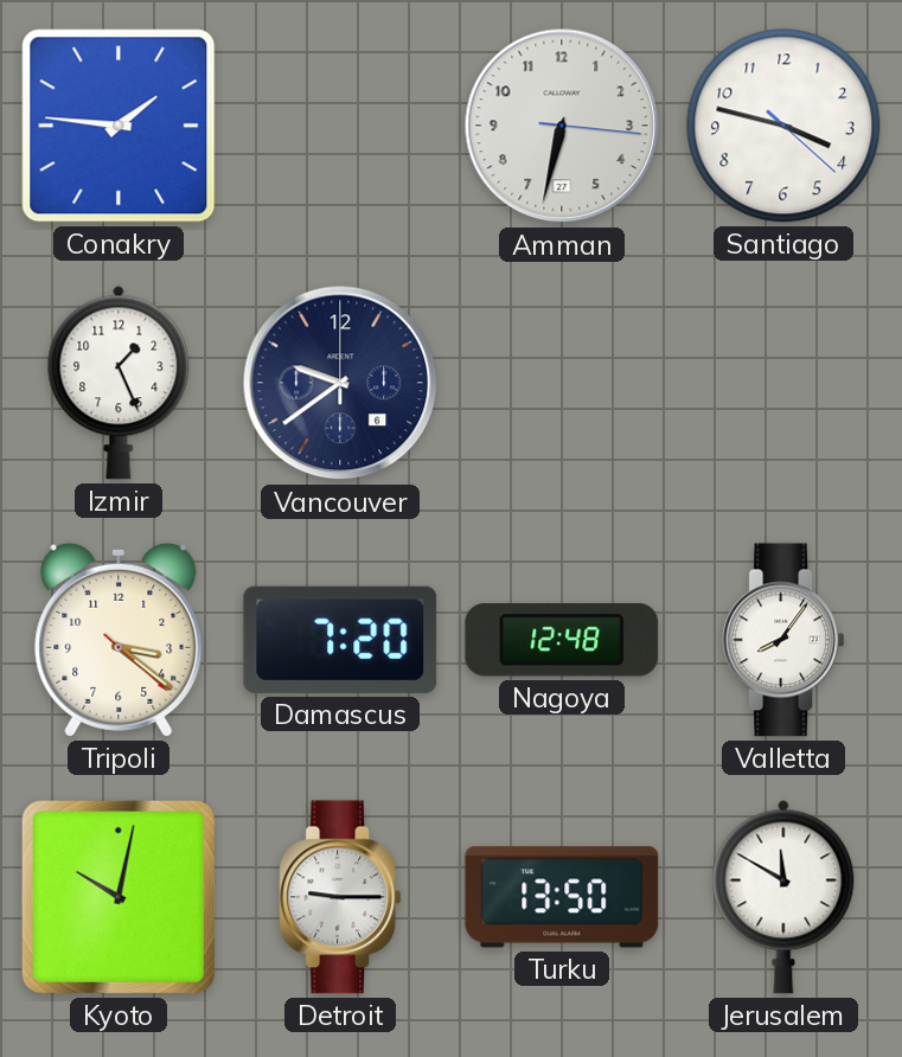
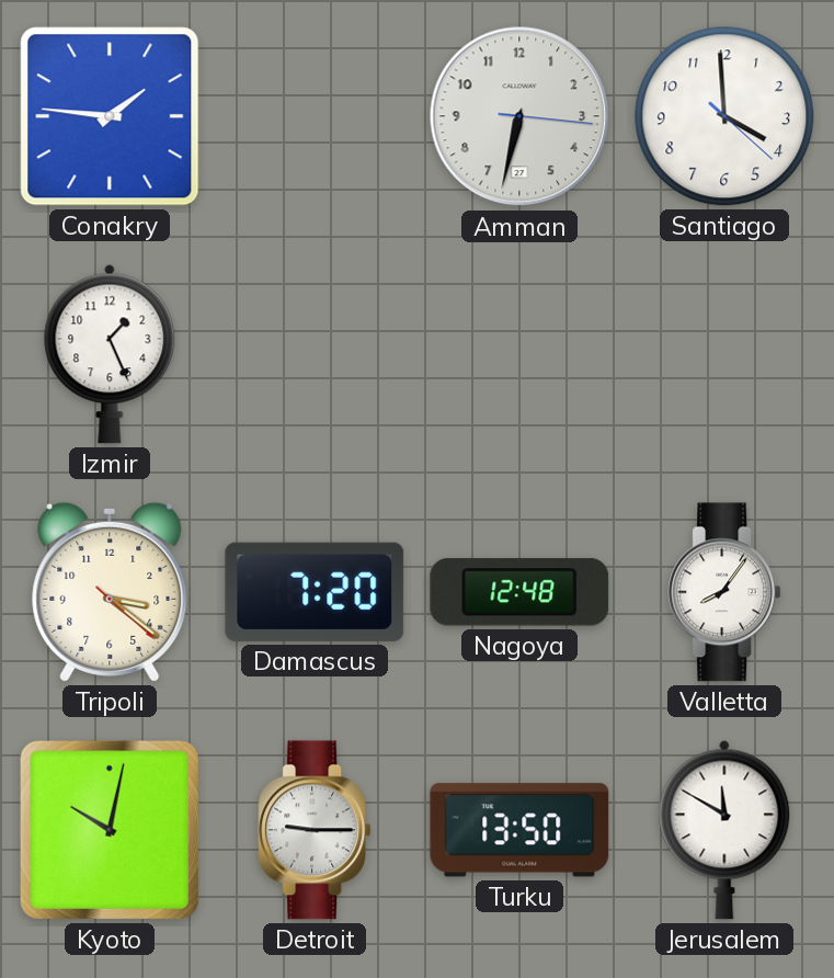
Santiago: 3:47 -> 3:59
Vancouver: 9:39 -> none
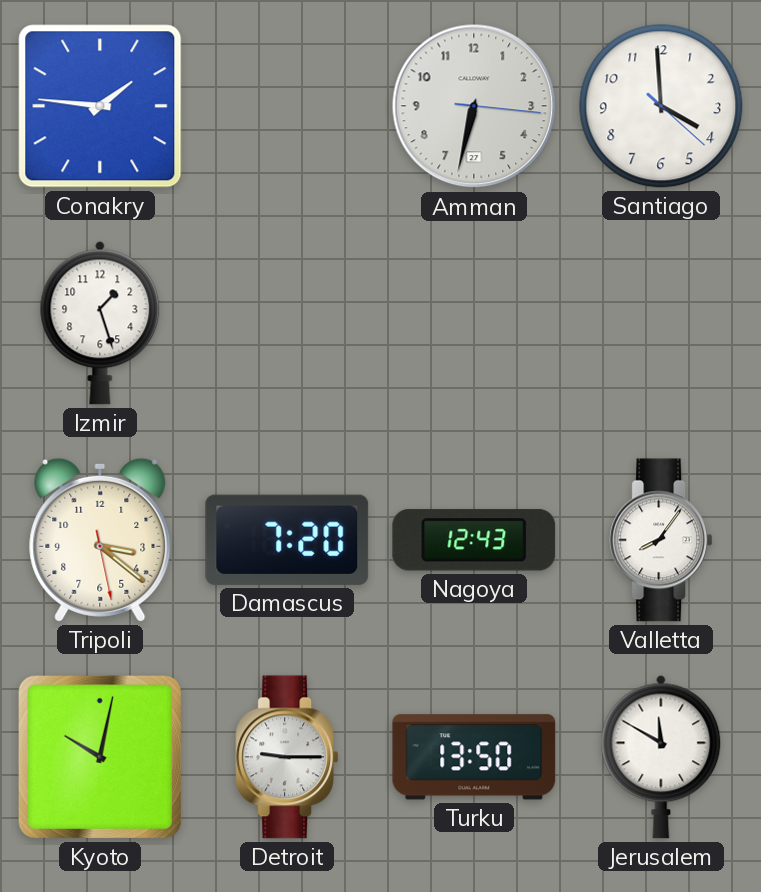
Izmir: 1:26 -> 1:27
Tripoli: 3:21:22 -> 3:21:28
Nagoya: 12:48 -> 12:43
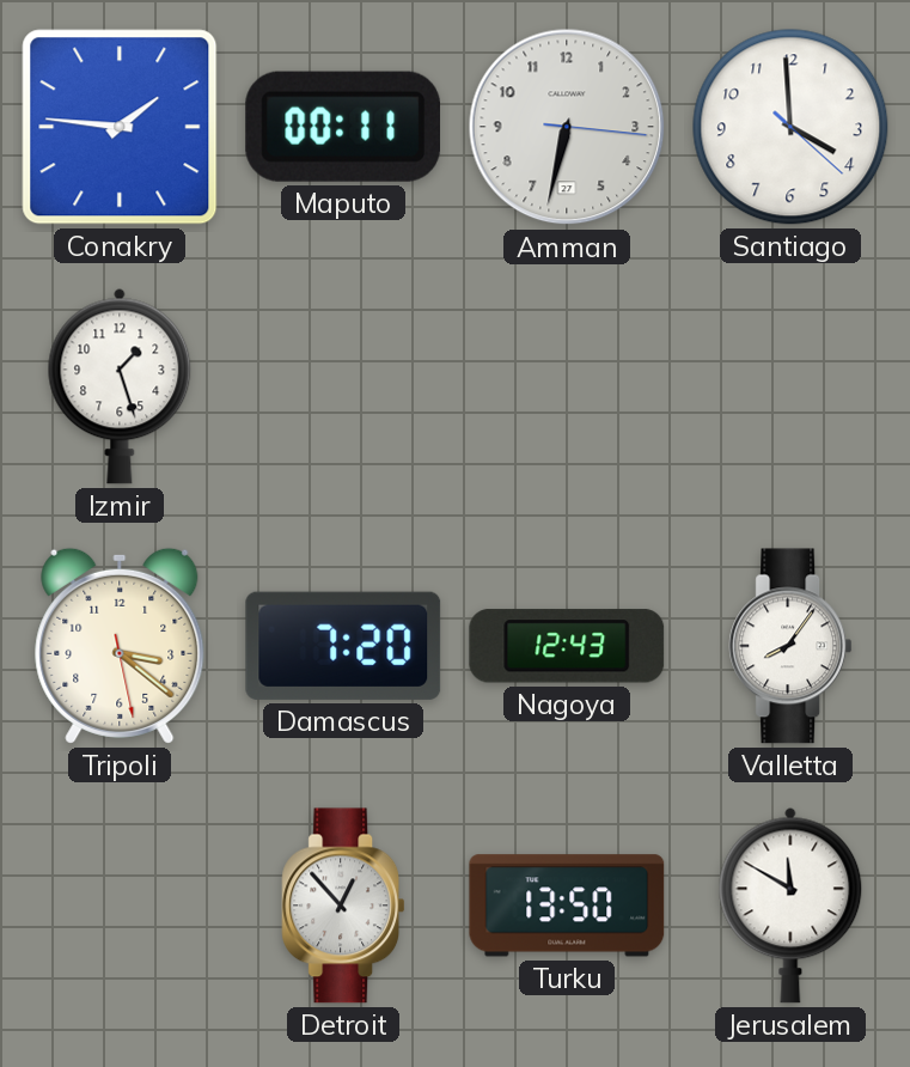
Maputo: none -> 00:11
Kyoto: 10:02 -> none
Detroit: 9:15 -> 12:53
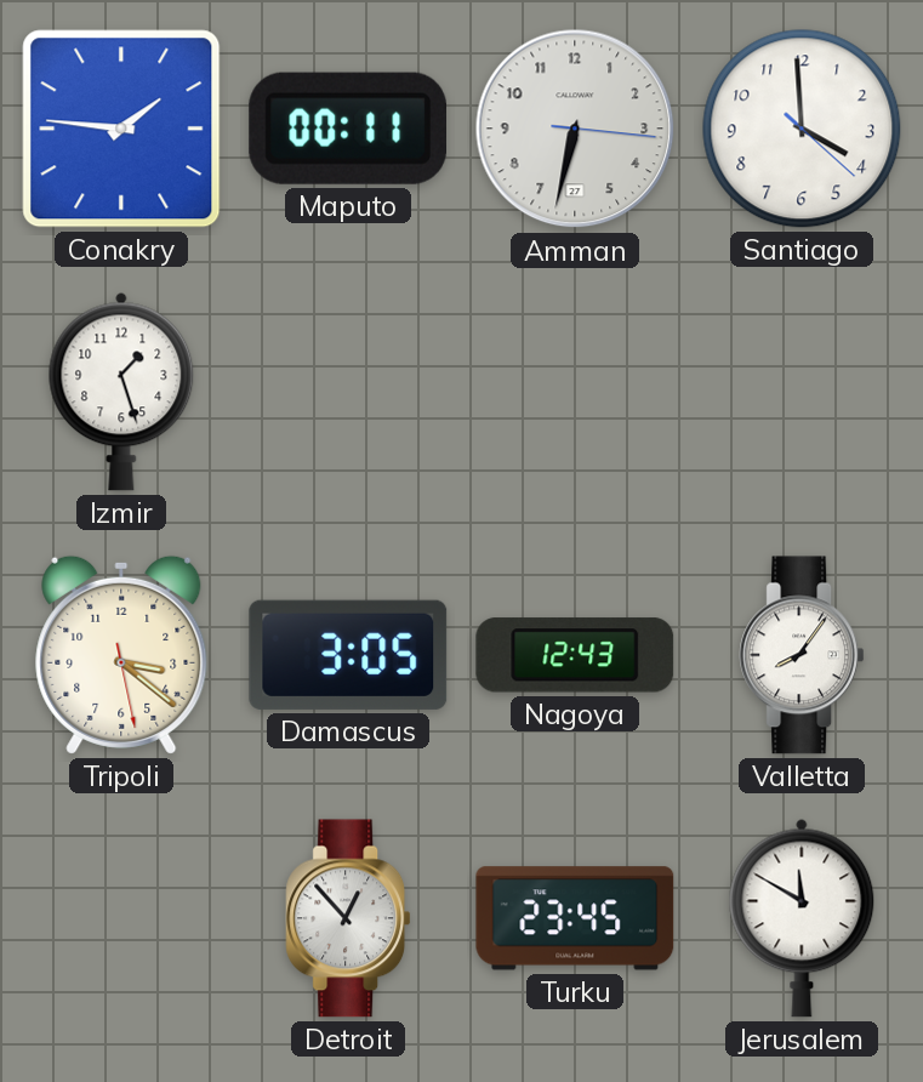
Damascus: 7:20 -> 3:05
Turku: 13:50 -> 23:45
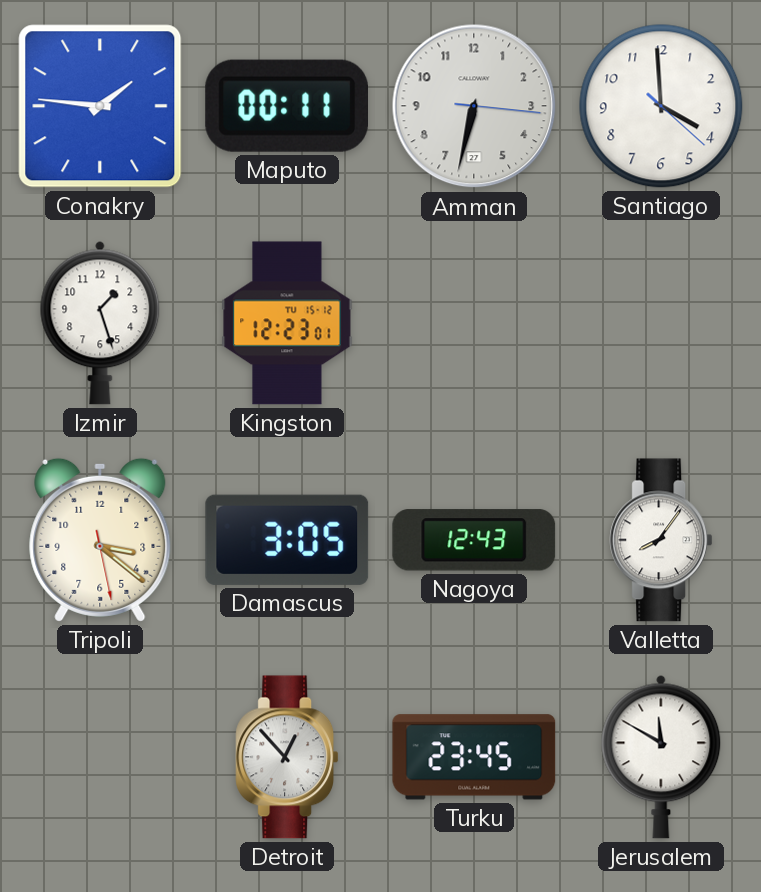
Kingston: none -> 12:23
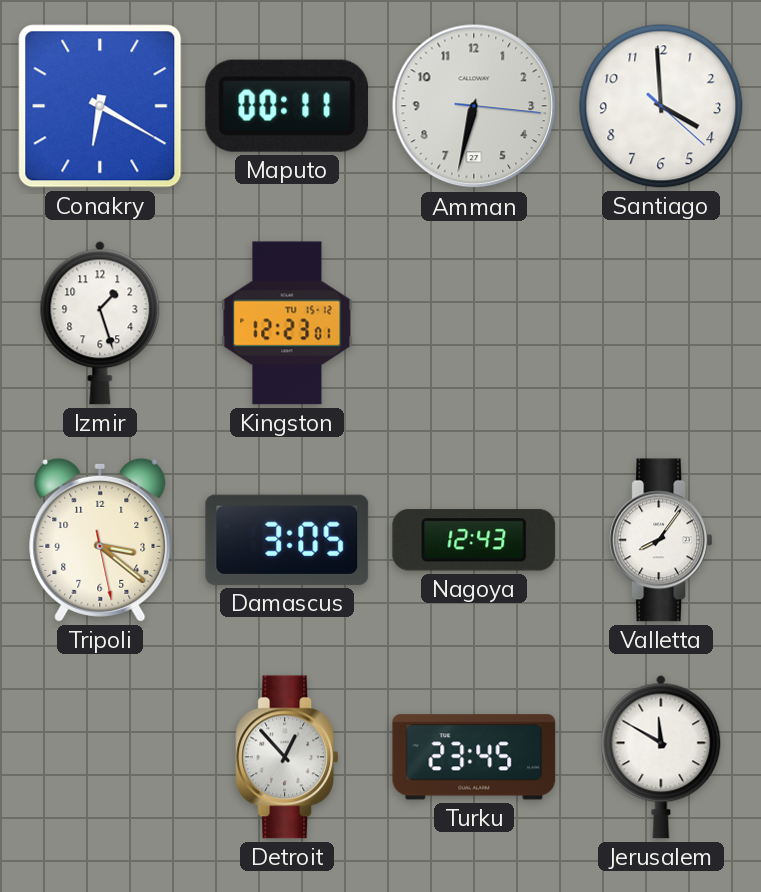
Conakry: 1:46 -> 6:20
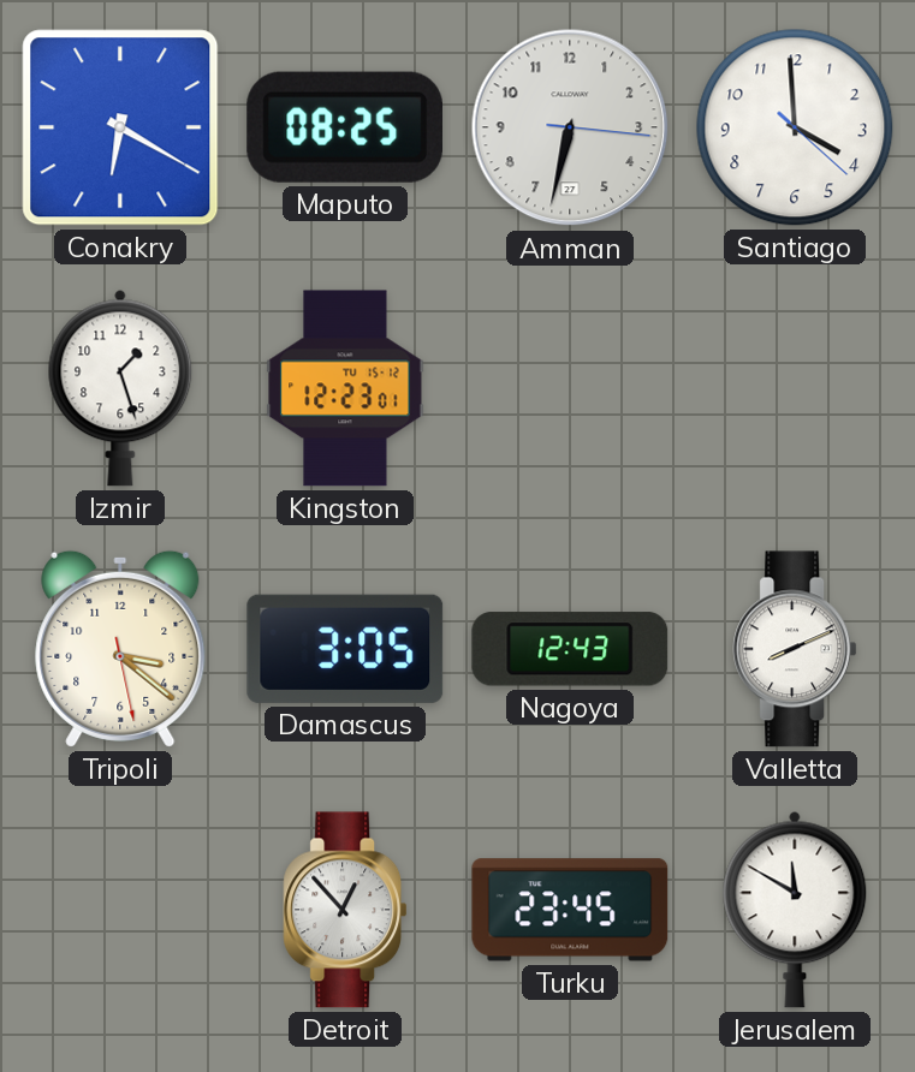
Maputo: 00:11 -> 08:25
Valletta: 8:06 -> 8:11
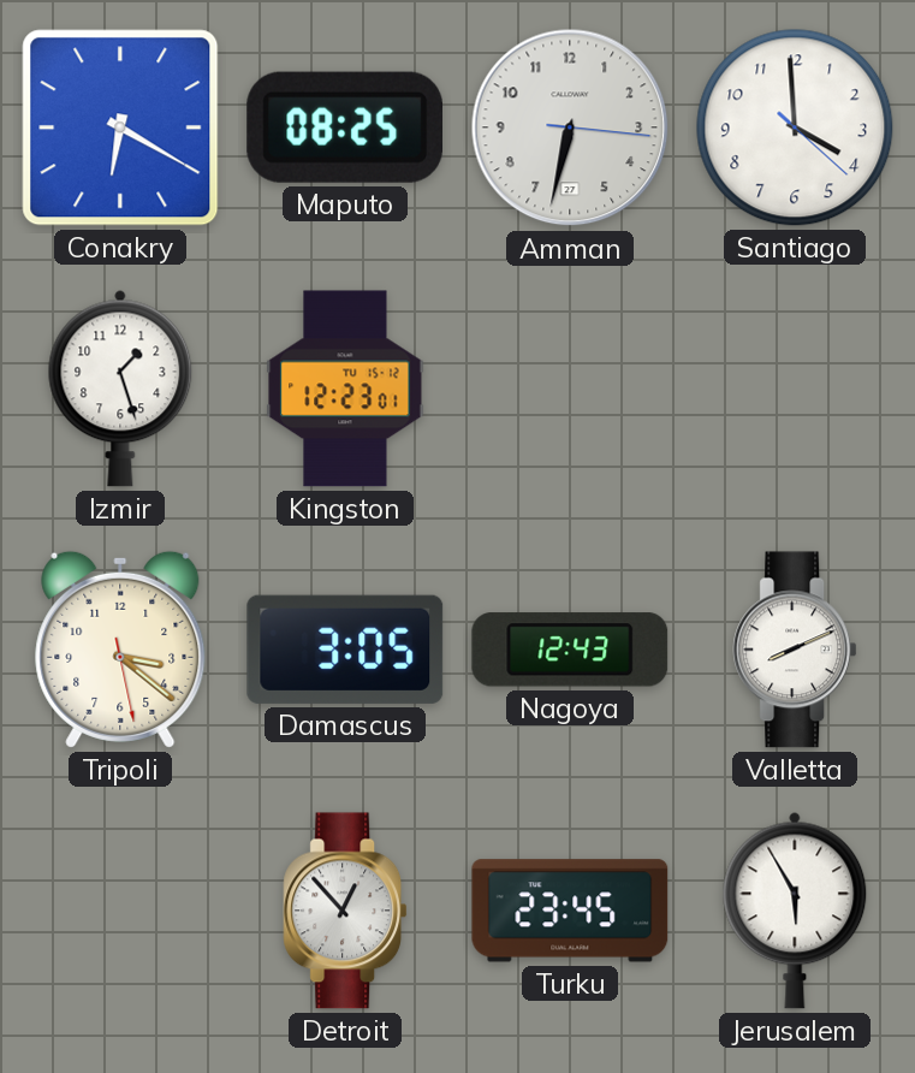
Jerusalem: 11:50 -> 5:55
